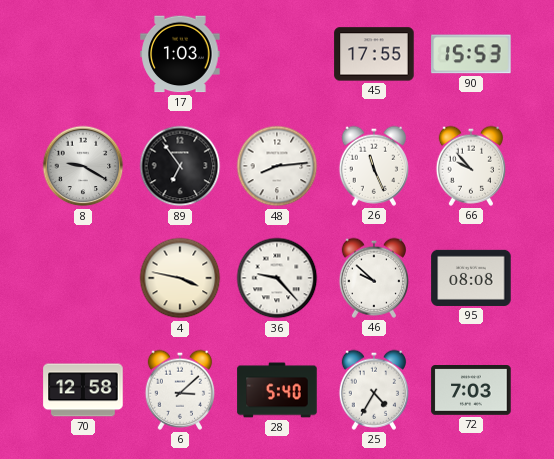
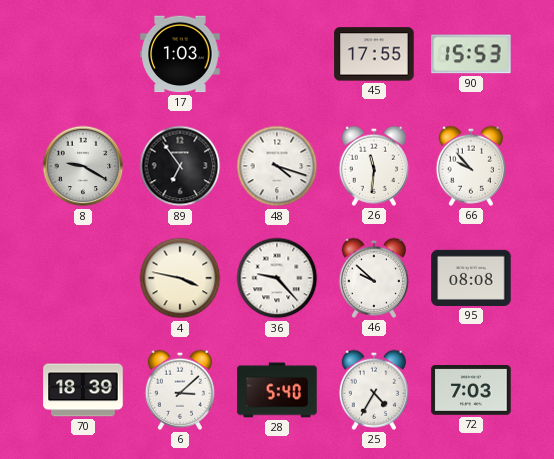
48: 8:14 -> 4:18
26: 11:26 -> 11:31
70: 12:58 -> 18:39
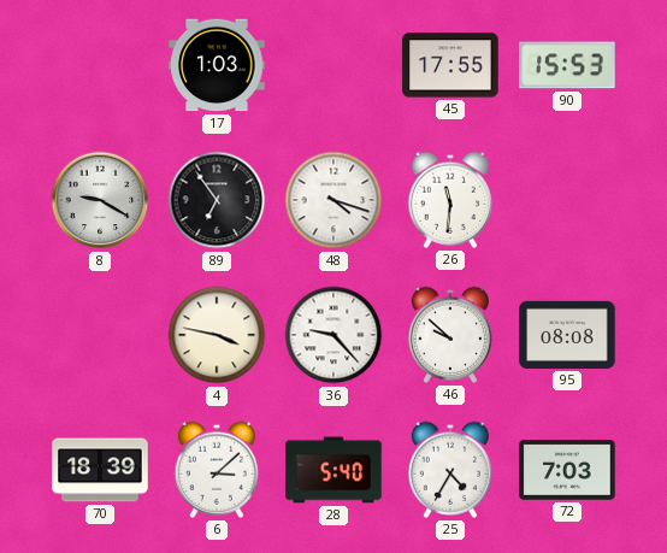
66: 9:53 -> none
